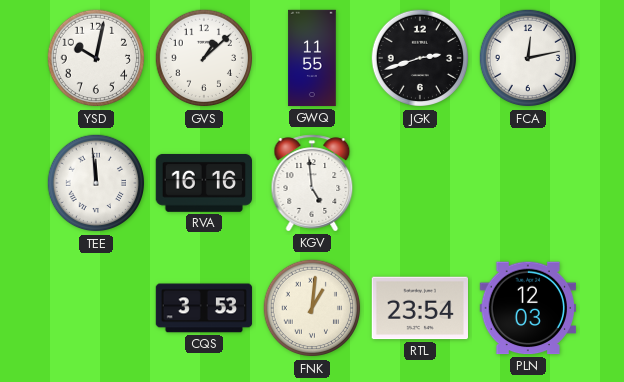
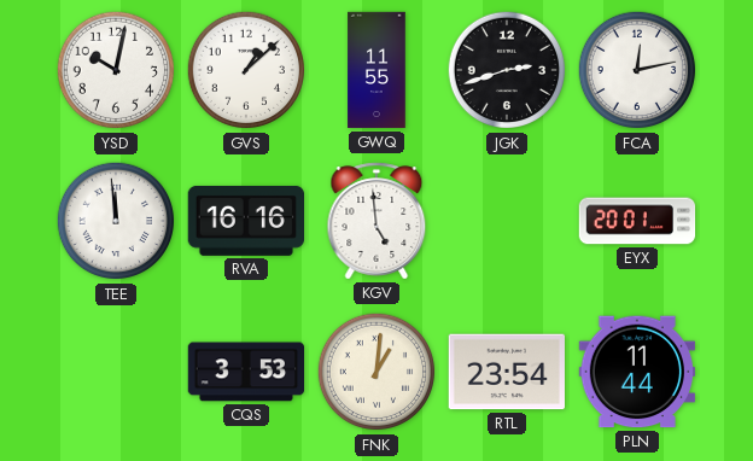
EYX: none -> 20:01
PLN: 12:03 -> 11:44
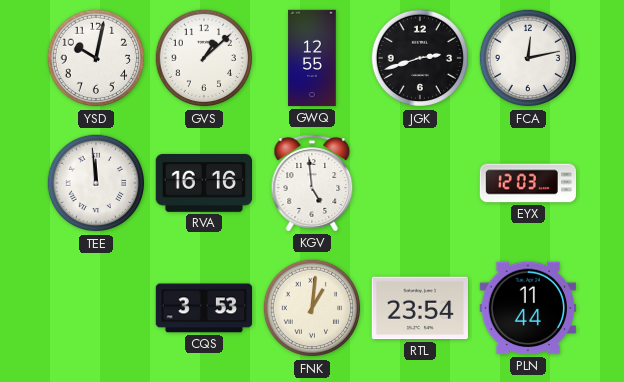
GWQ: 11:55 -> 12:55
EYX: 20:01 -> 12:03
